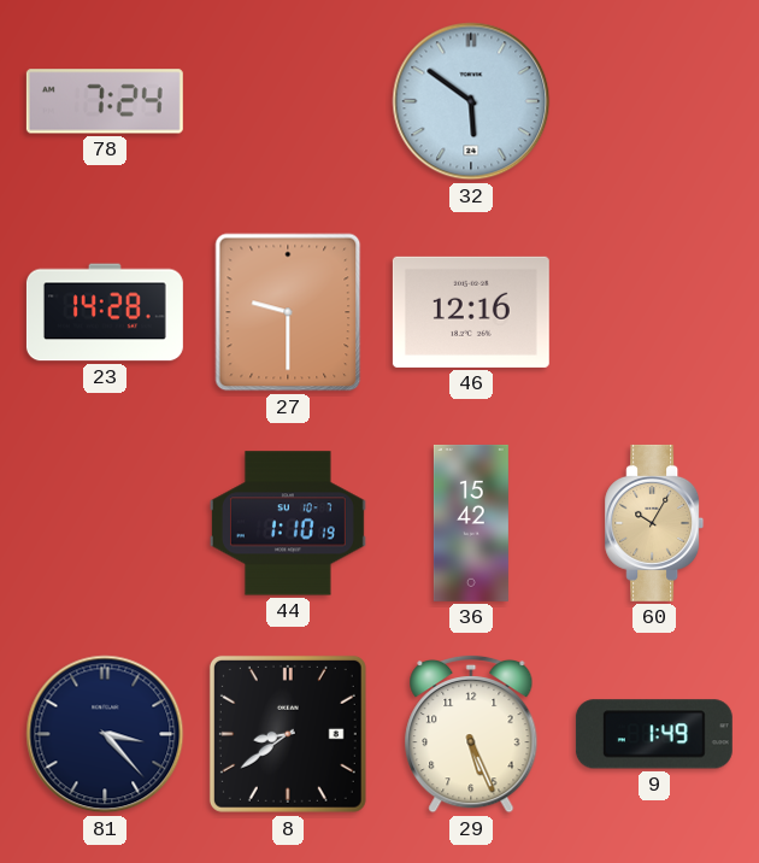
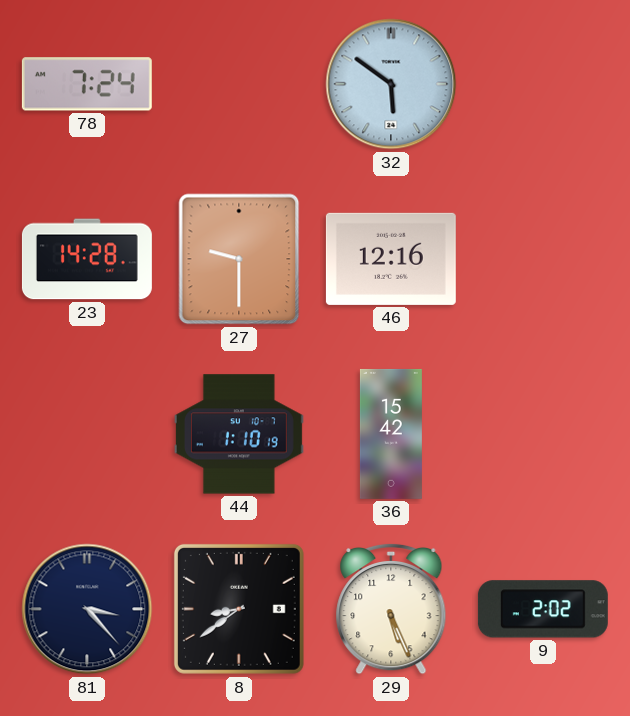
60: 10:05 -> none
9: 1:49 -> 2:02
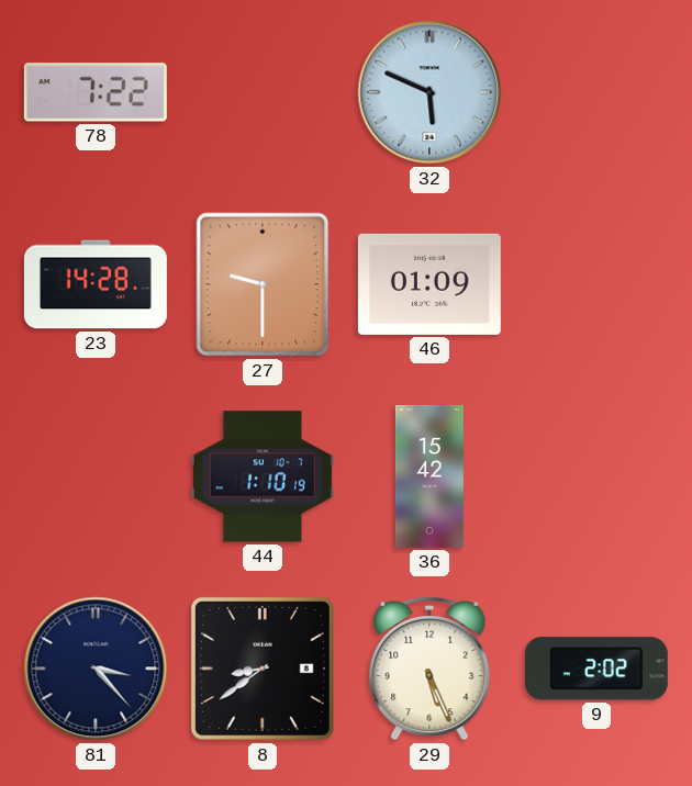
78: 7:24 -> 7:22
32: 5:51 -> 5:49
46: 12:16 -> 01:09
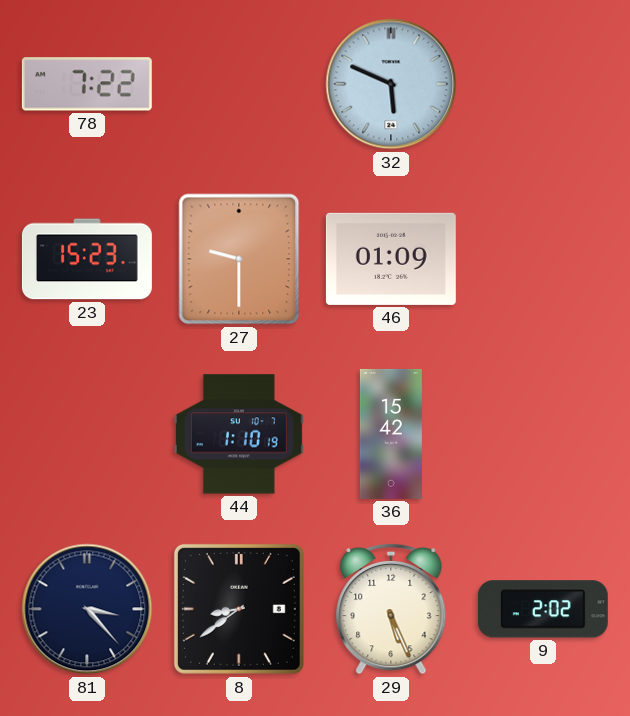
23: 14:28 -> 15:23
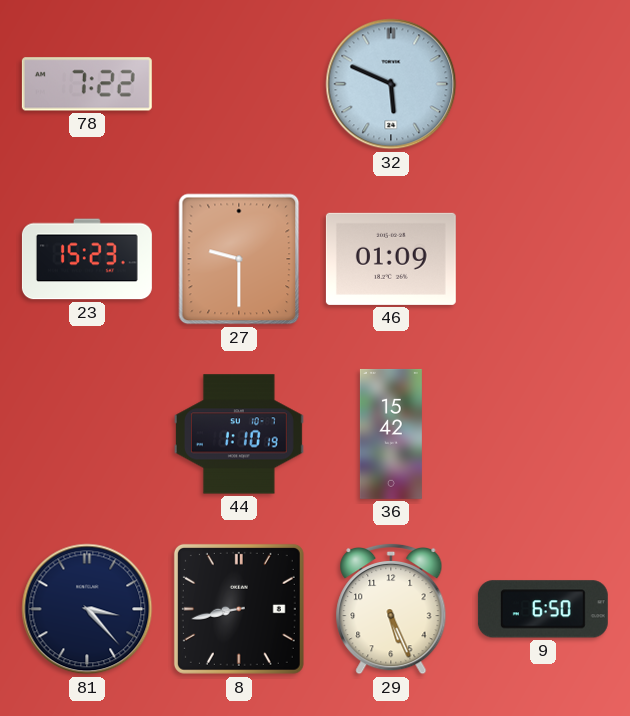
8: 8:39 -> 8:43
9: 2:02 -> 6:50
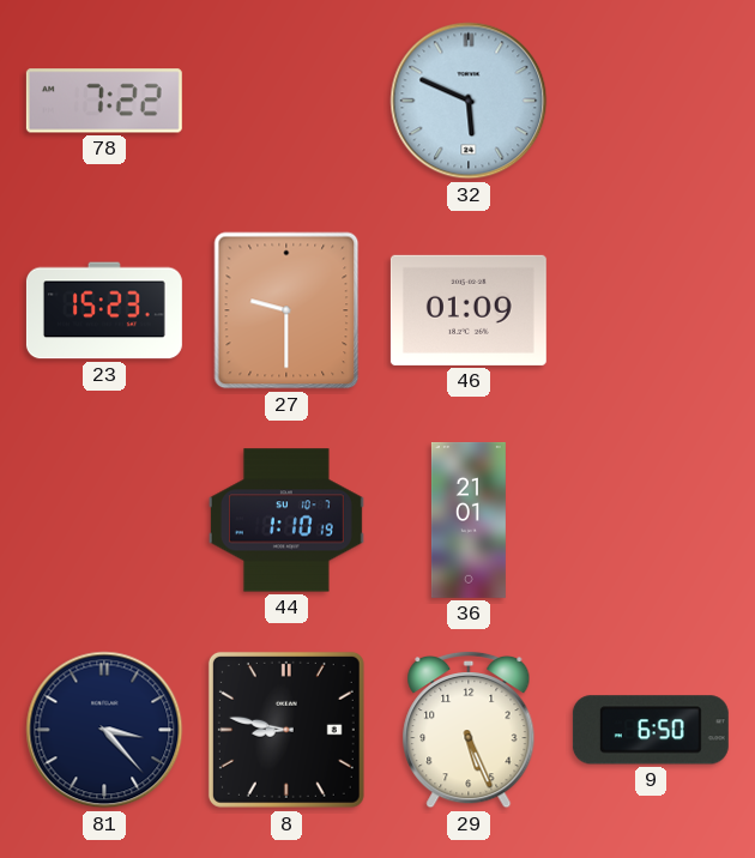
36: 15:42 -> 21:01
8: 8:43 -> 8:47
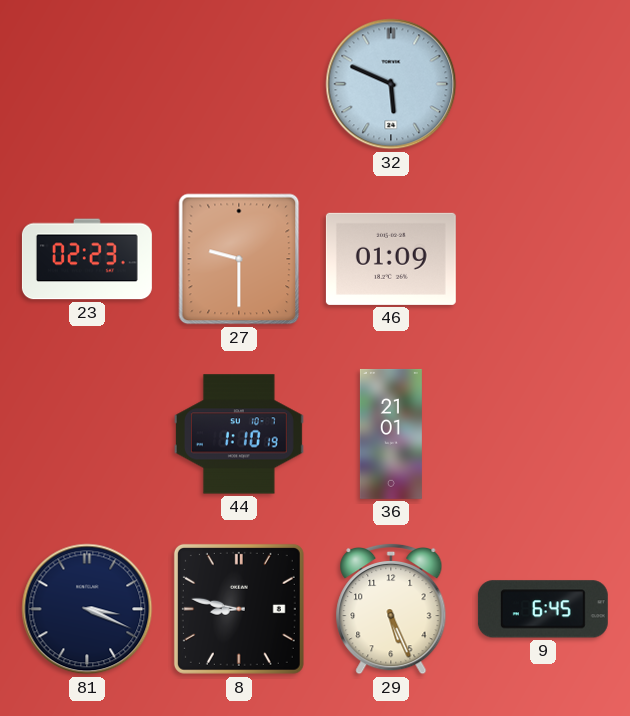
78: 7:22 -> none
23: 15:23 -> 02:23
81: 3:23 -> 3:19
9: 6:50 -> 6:45
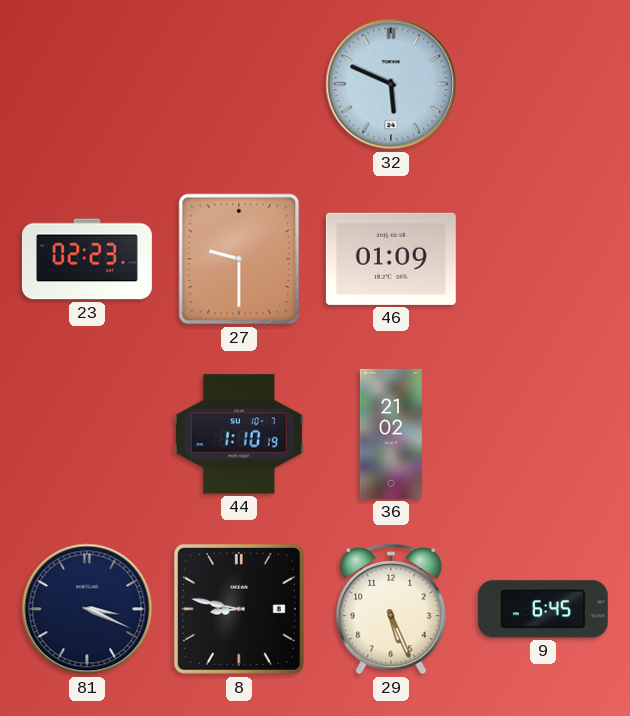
36: 21:01 -> 21:02
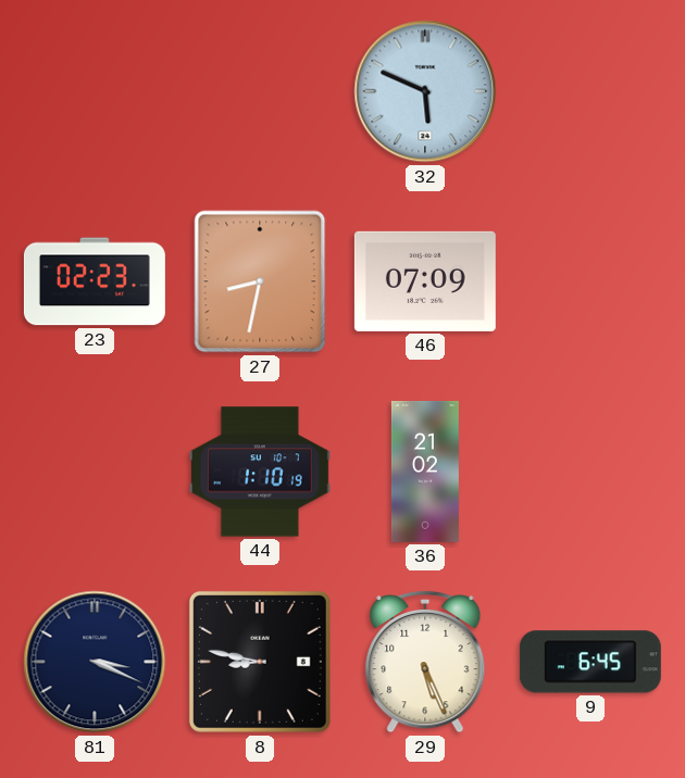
27: 9:30 -> 8:32
46: 01:09 -> 07:09
